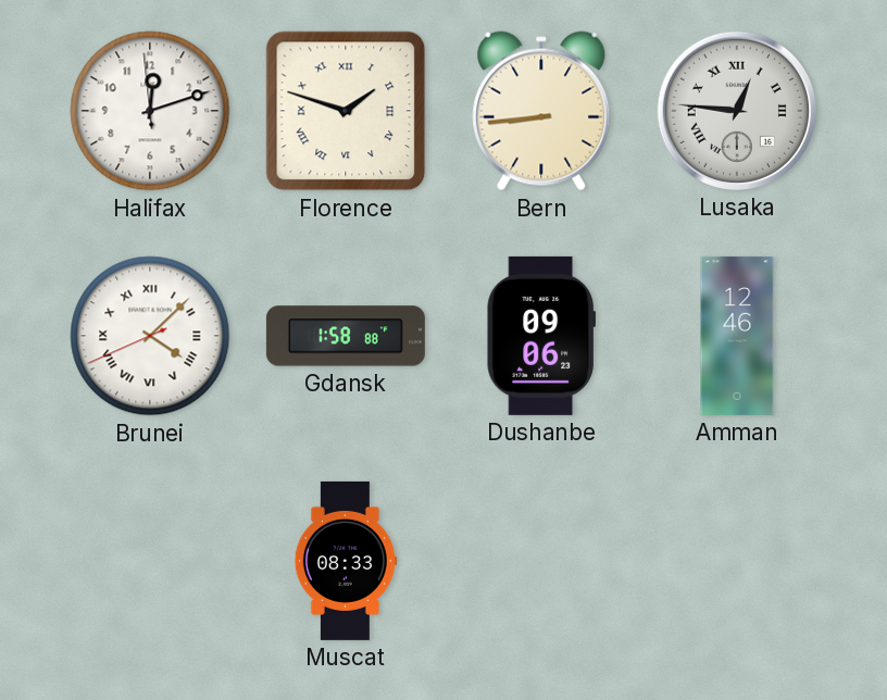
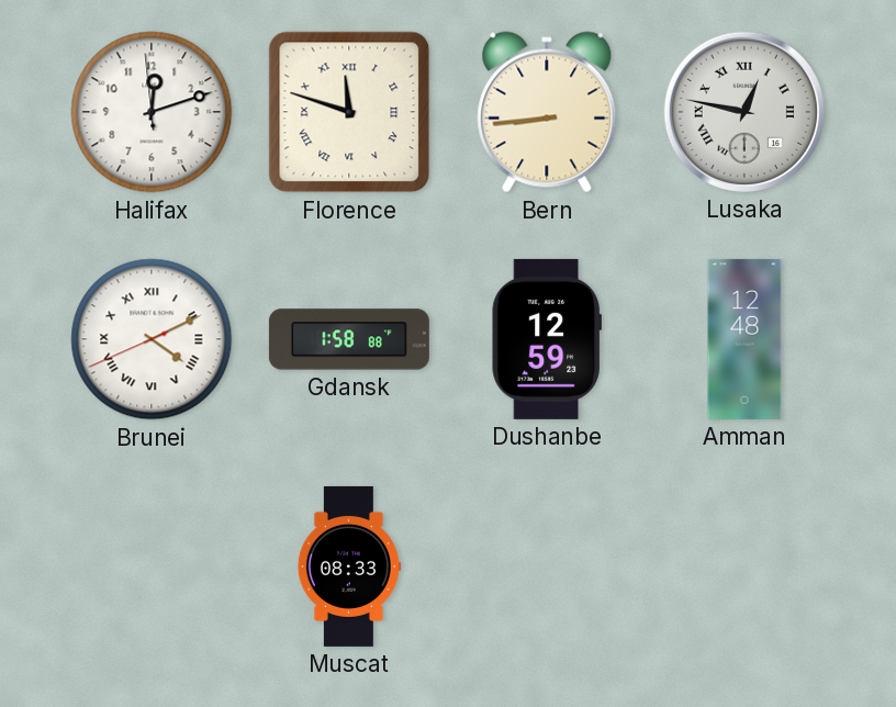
Florence: 1:48 -> 11:48
Lusaka: 12:46 -> 12:47
Brunei: 4:07 -> 4:10
Dushanbe: 09:06 -> 12:59
Amman: 12:46 -> 12:48
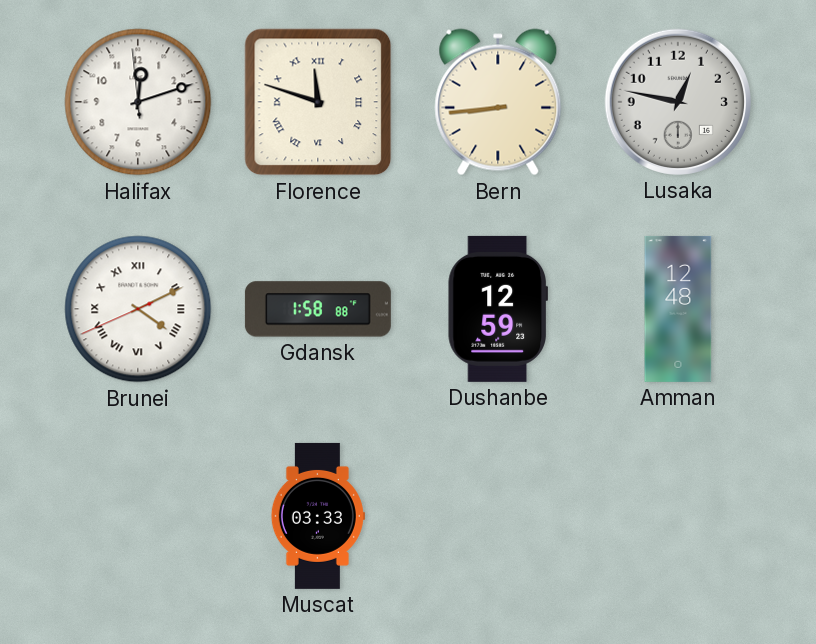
Lusaka numerals: Roman -> Arabic
Muscat: 08:33 -> 03:33
